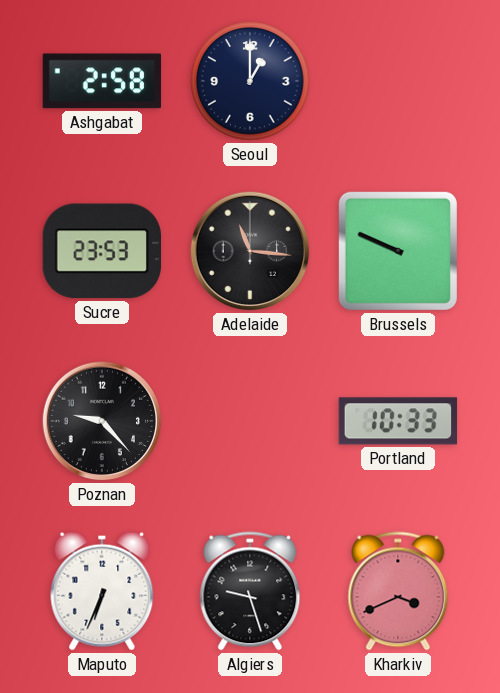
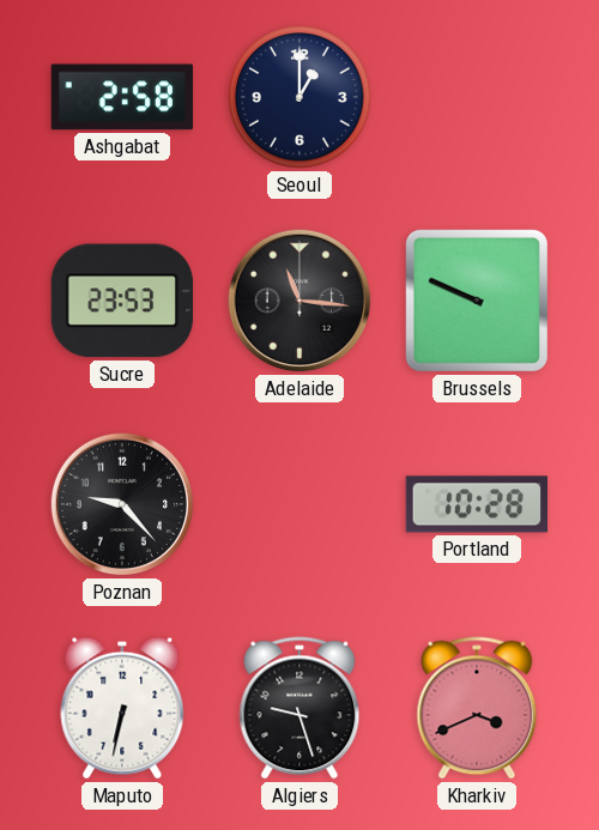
Portland: 10:33 -> 10:28
Maputo: 6:34 -> 6:32
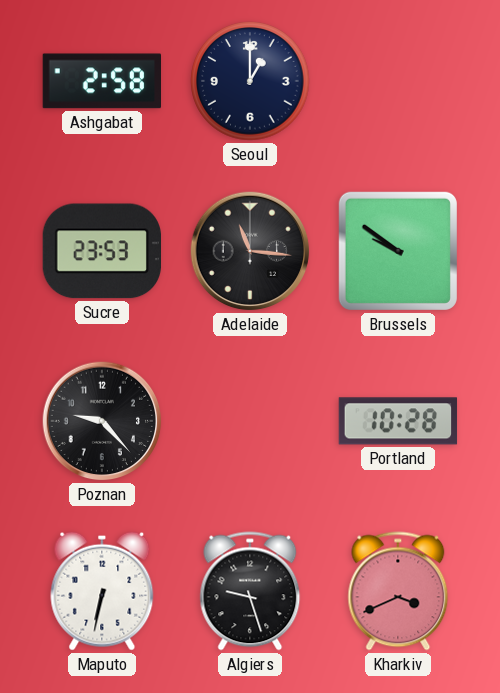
Brussels: 9:49 -> 9:51
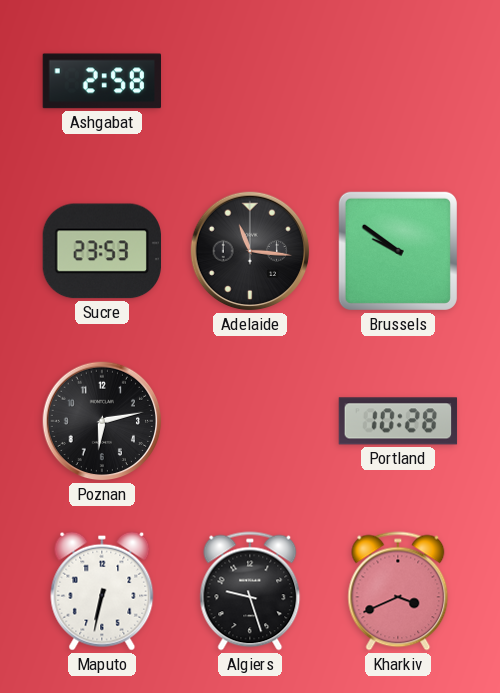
Seoul: 1:00 -> none
Poznan: 9:23 -> 6:13
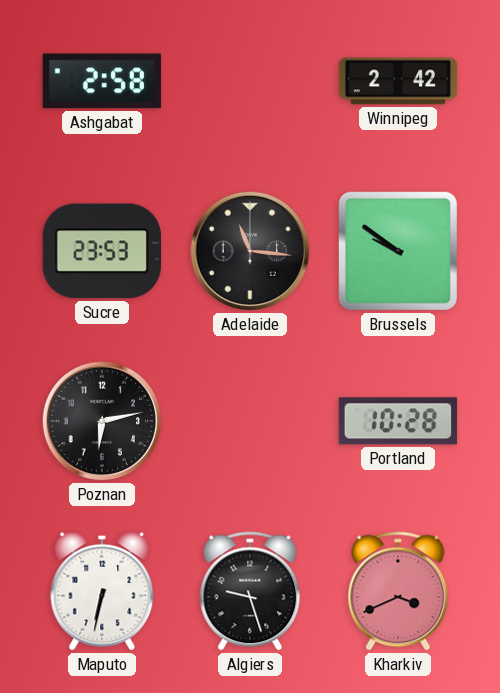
Winnipeg: none -> 2:42
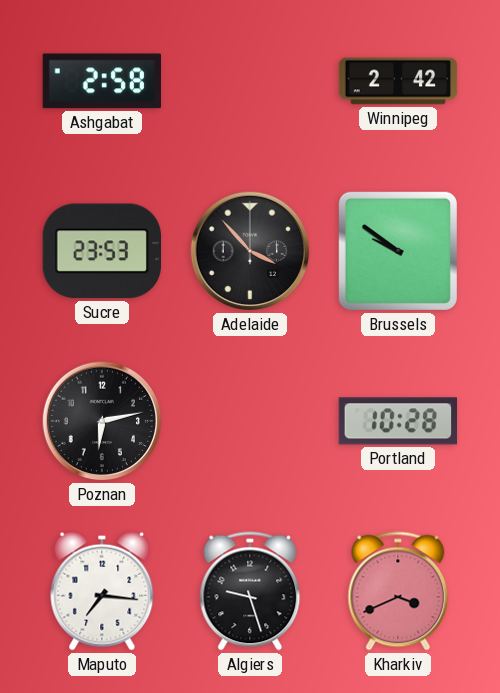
Adelaide: 11:16 -> 3:53
Maputo: 6:32 -> 7:16
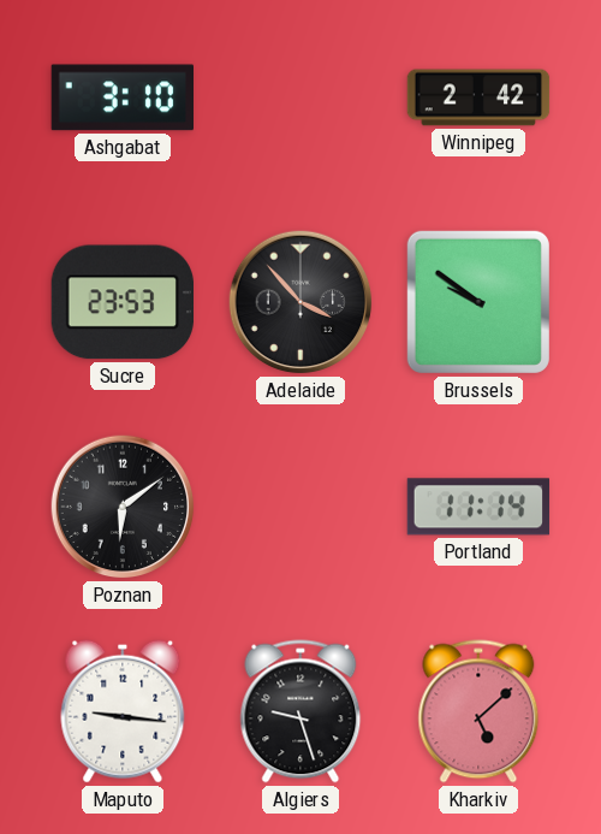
Ashgabat: 2:58 -> 3:10
Poznan: 6:13 -> 6:09
Portland: 10:28 -> 11:14
Maputo: 7:16 -> 9:16
Kharkiv: 3:41 -> 5:08
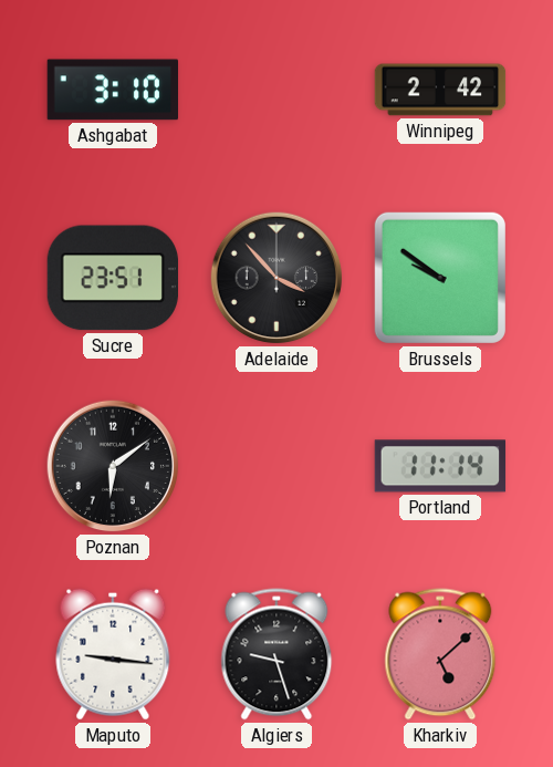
Sucre: 23:53 -> 23:51
